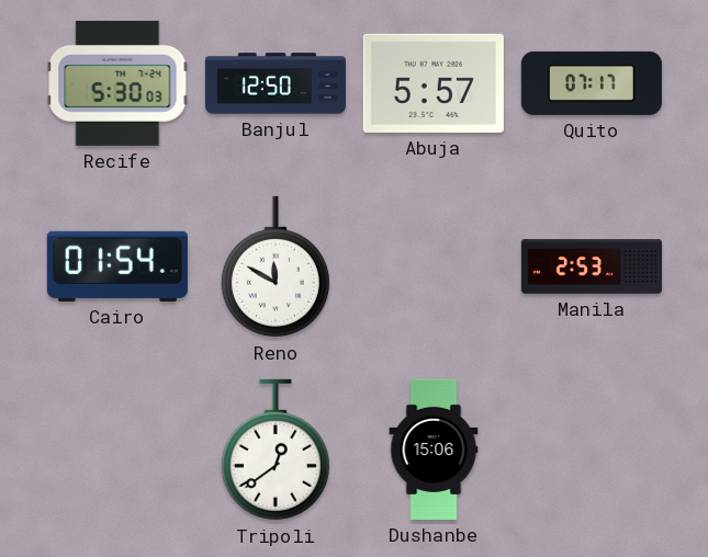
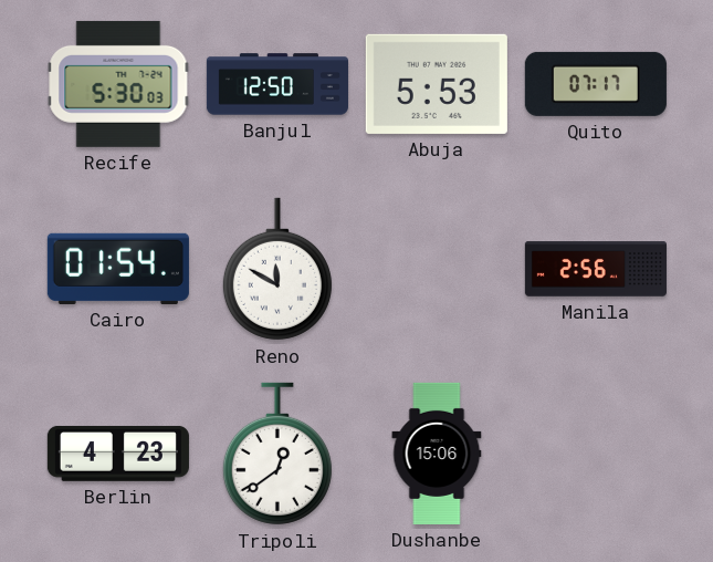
Abuja: 5:57 -> 5:53
Manila: 2:53 -> 2:56
Berlin: none -> 4:23
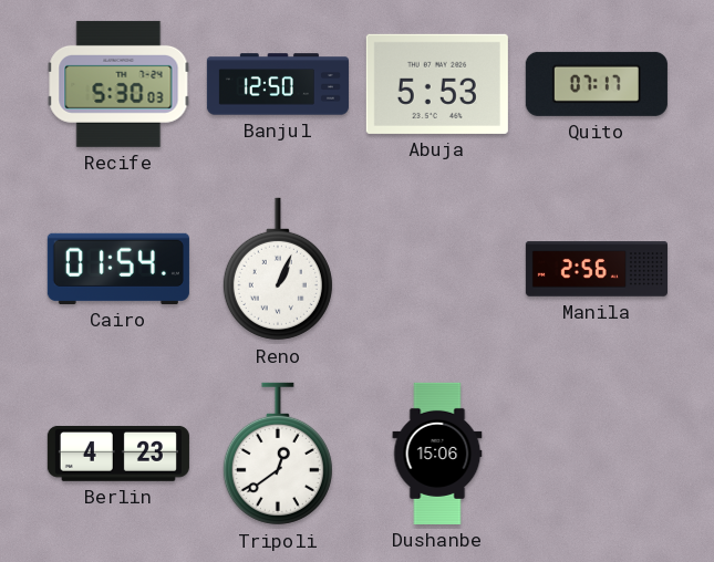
Reno: 11:50 -> 1:04
